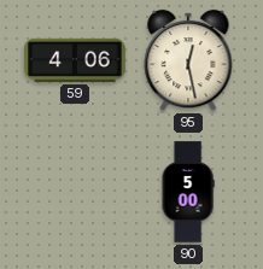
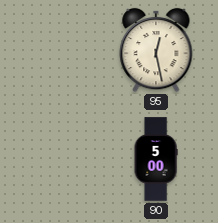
59: 4:06 -> none
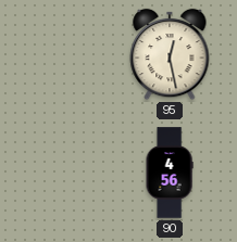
90: 5:00 -> 4:56
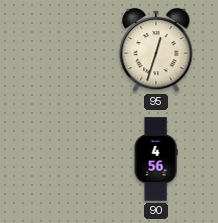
95: 12:28 -> 12:33
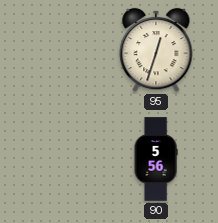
90: 4:56 -> 5:56
